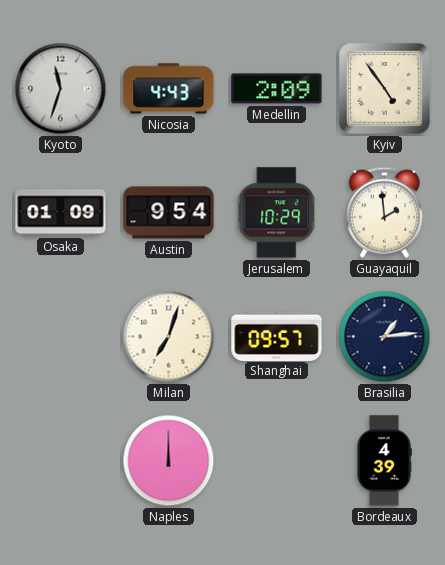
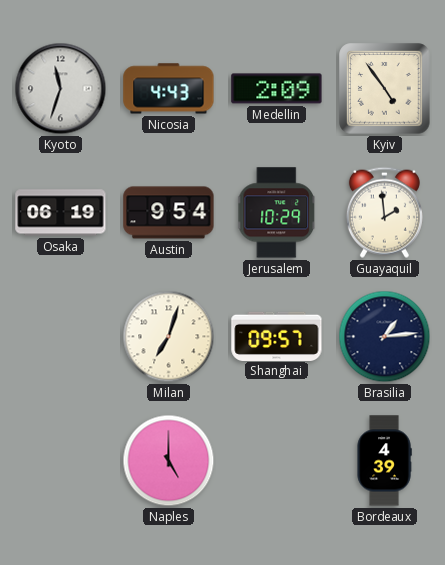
Osaka: 01:09 -> 06:19
Naples: 12:00 -> 5:00
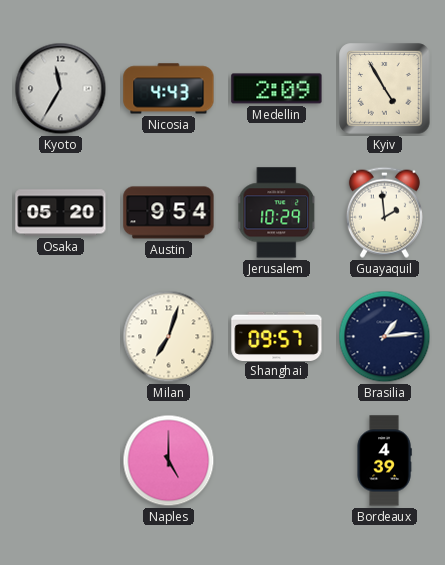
Kyoto: 11:33 -> 11:35
Kyiv: 4:54 -> 4:55
Osaka: 06:19 -> 05:20
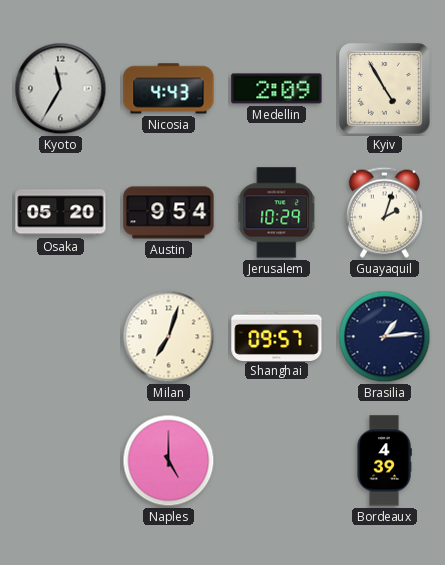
Guayaquil: 1:59 -> 2:03
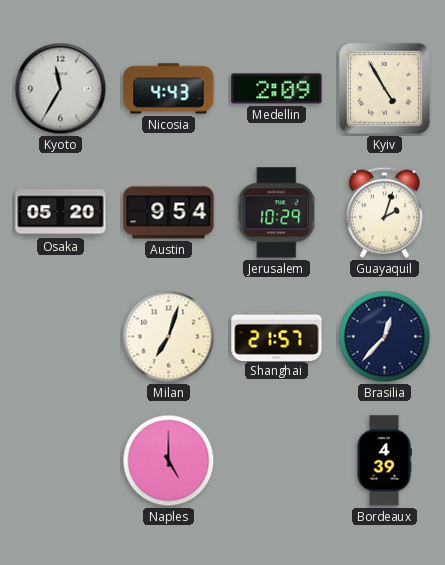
Shanghai: 09:57 -> 21:57
Brasilia: 1:14 -> 12:37
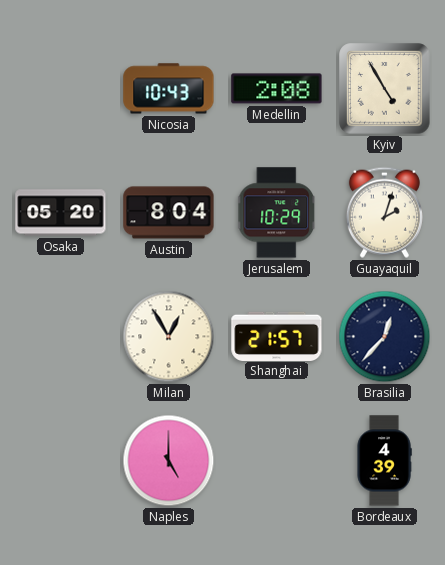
Kyoto: 11:35 -> none
Nicosia: 4:43 -> 10:43
Medellin: 2:09 -> 2:08
Austin: 9:54 -> 8:04
Milan: 7:03 -> 12:55
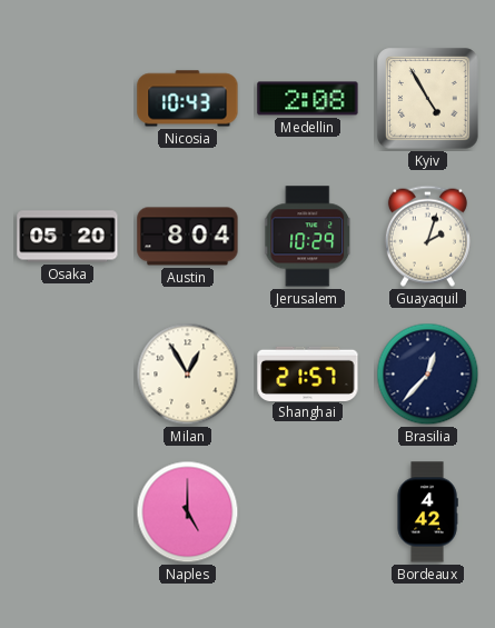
Bordeaux: 4:39 -> 4:42
